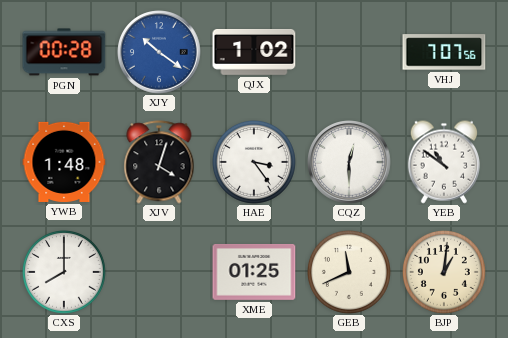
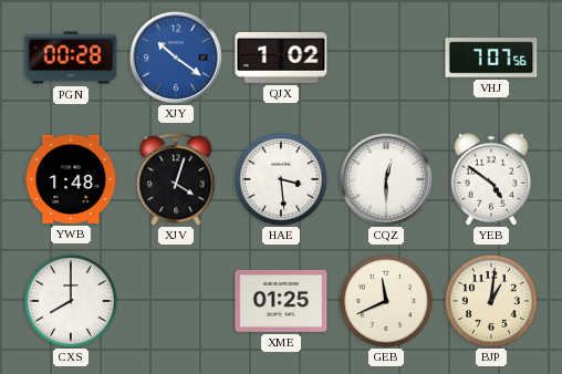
HAE: 3:24 -> 3:29
YEB: 10:51 -> 4:51
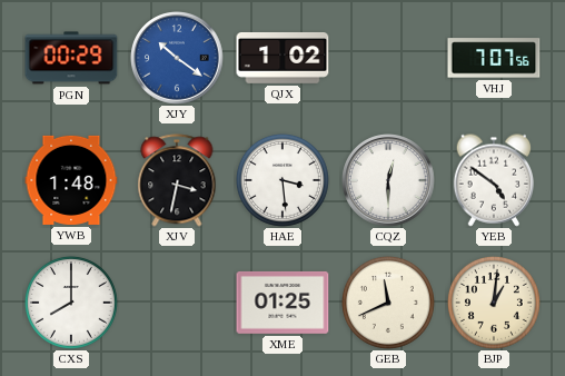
PGN: 00:28 -> 00:29
XJV: 4:03 -> 3:32
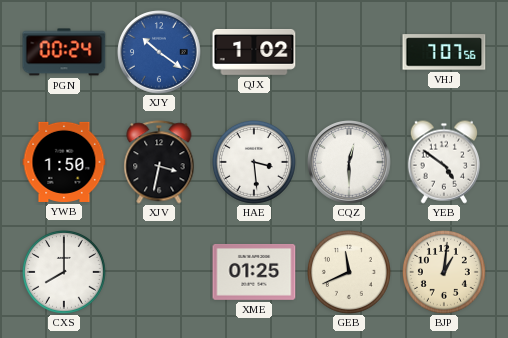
PGN: 00:29 -> 00:24
YWB: 1:48 -> 1:50
